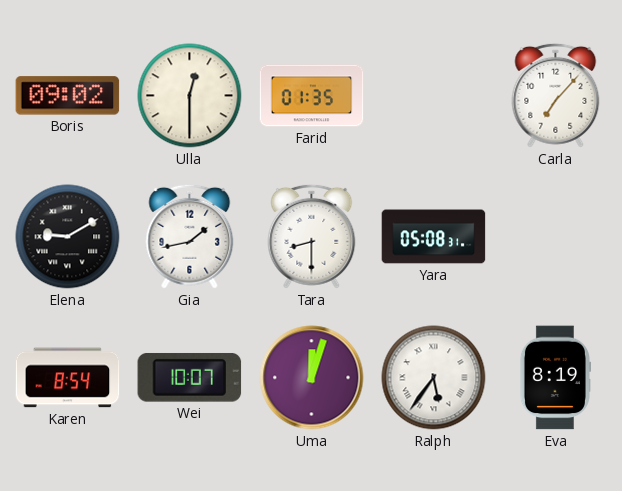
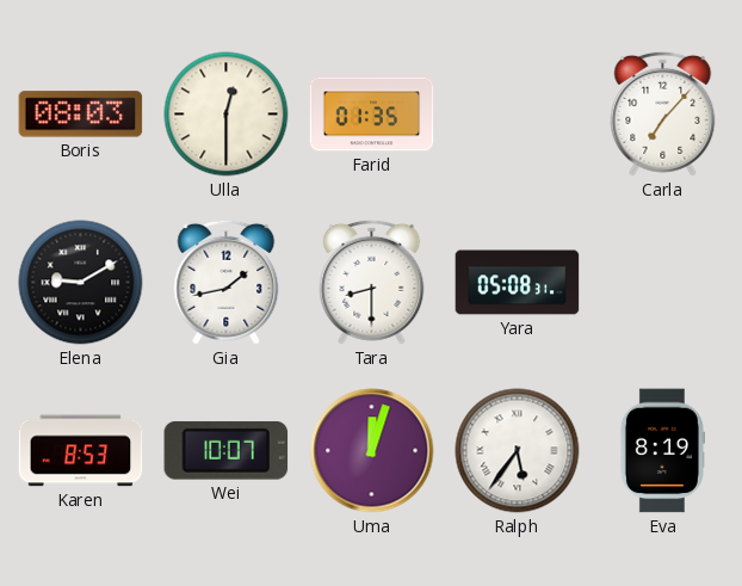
Boris: 09:02 -> 08:03
Karen: 8:54 -> 8:53
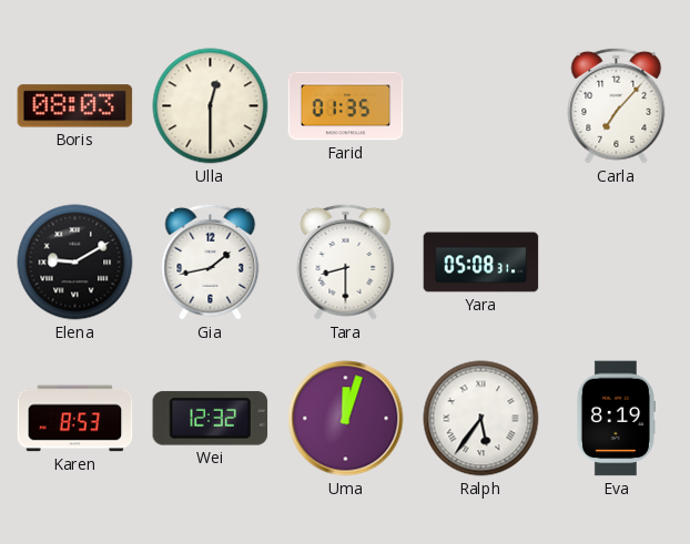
Wei: 10:07 -> 12:32
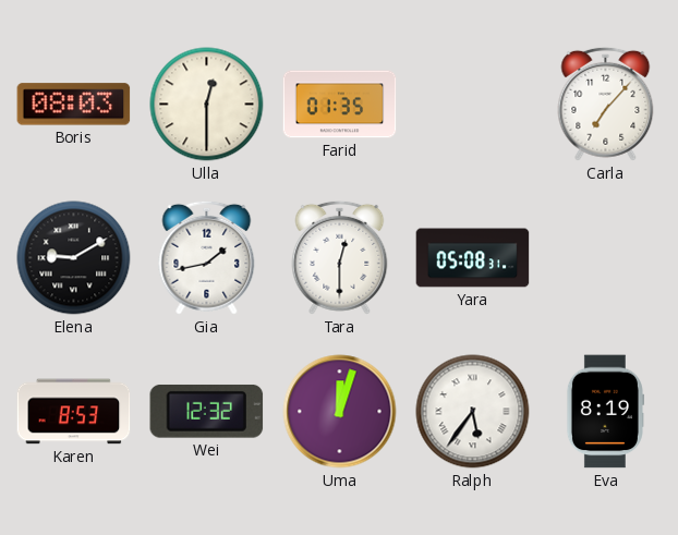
Tara: 8:30 -> 12:30
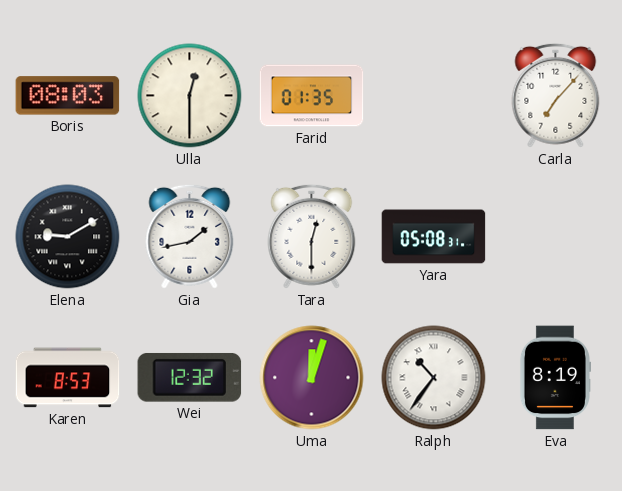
Ralph: 5:36 -> 10:36
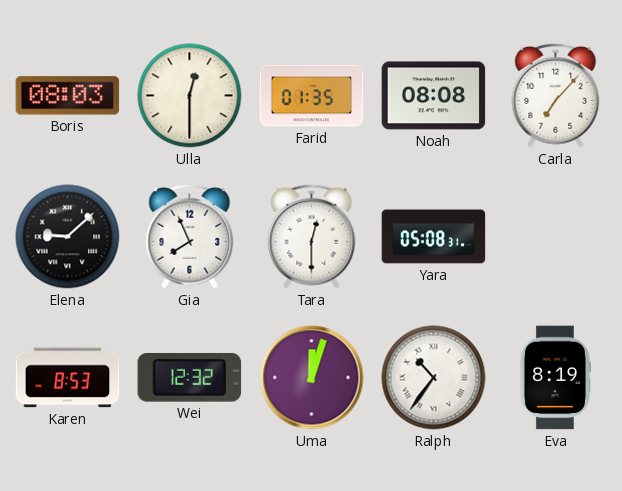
Noah: none -> 08:08
Elena: 9:10 -> 9:08
Gia: 1:43 -> 7:56
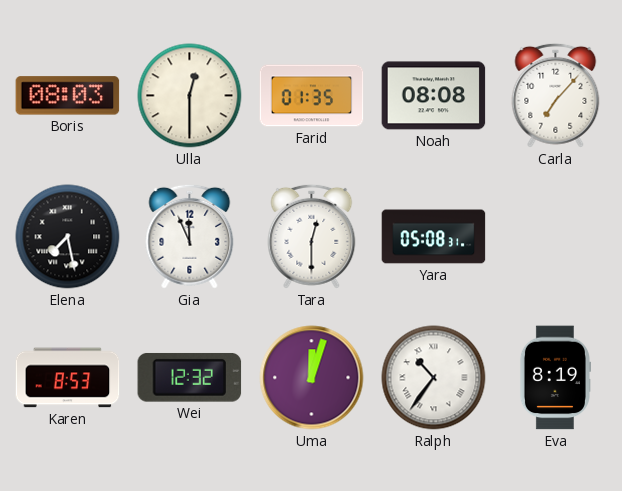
Elena: 9:08 -> 7:28
Gia: 7:56 -> 11:56
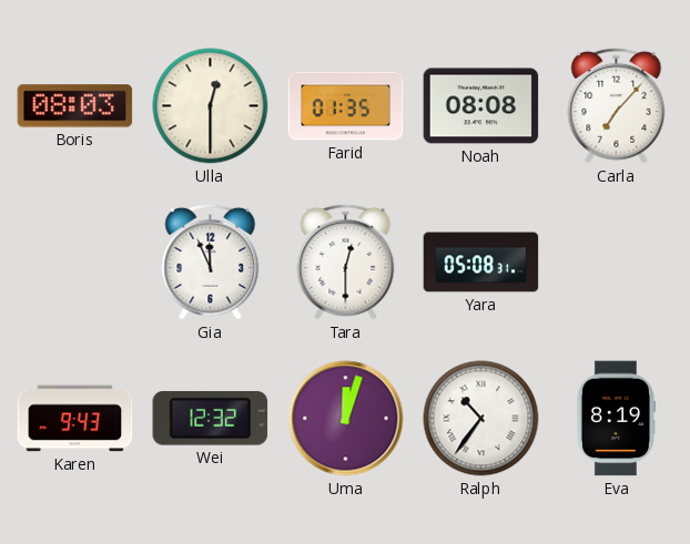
Elena: 7:28 -> none
Karen: 8:53 -> 9:43
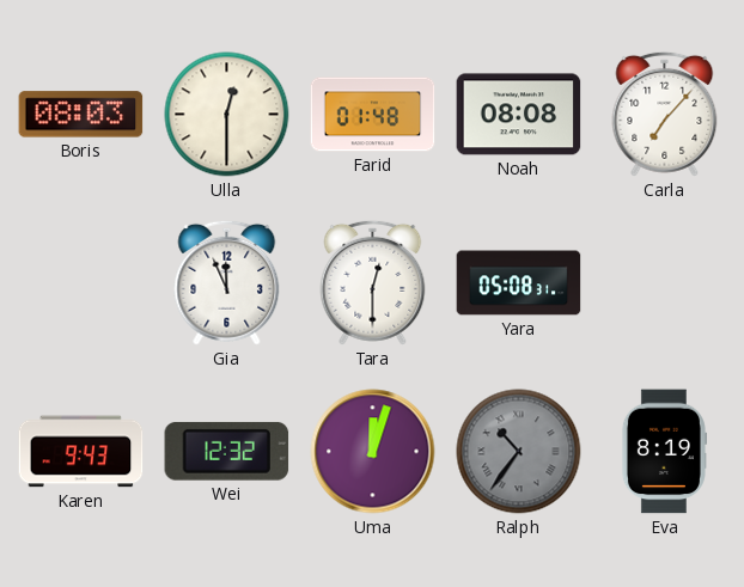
Farid: 01:35 -> 01:48
Ralph dial: white -> grey
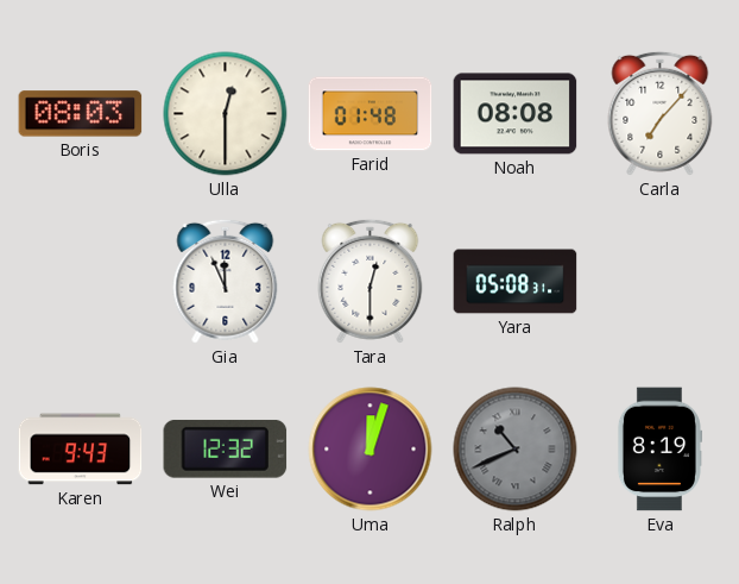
Ralph: 10:36 -> 10:41
